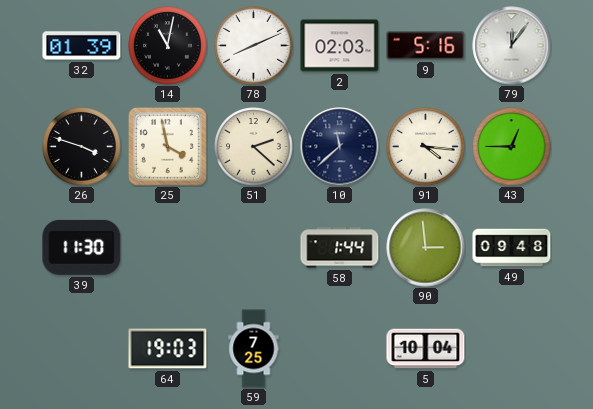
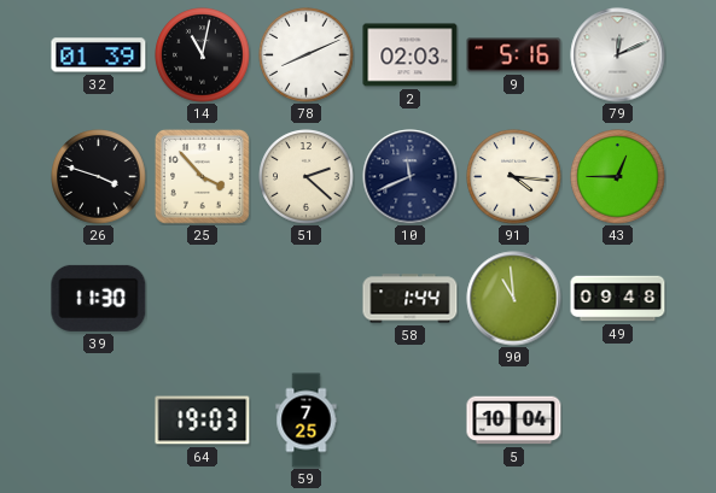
79: 12:06 -> 12:11
25: 3:58 -> 3:53
10: 11:38 -> 11:41
90: 2:59 -> 10:59
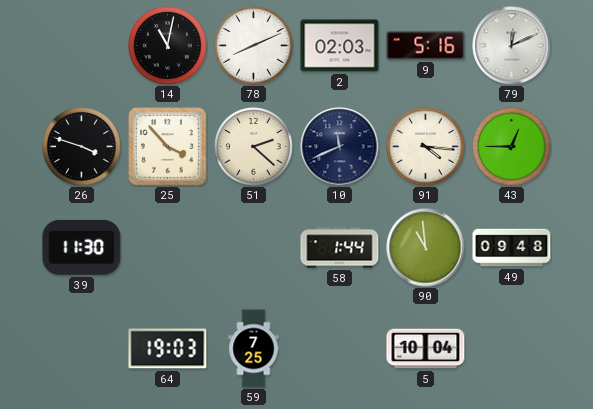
32: 01:39 -> none
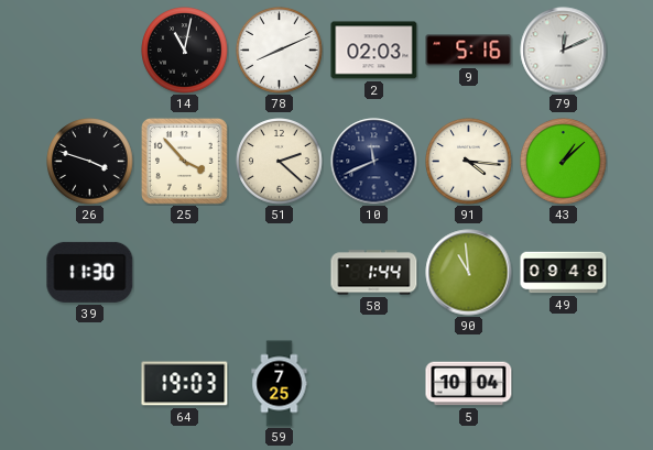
43: 12:45 -> 1:08
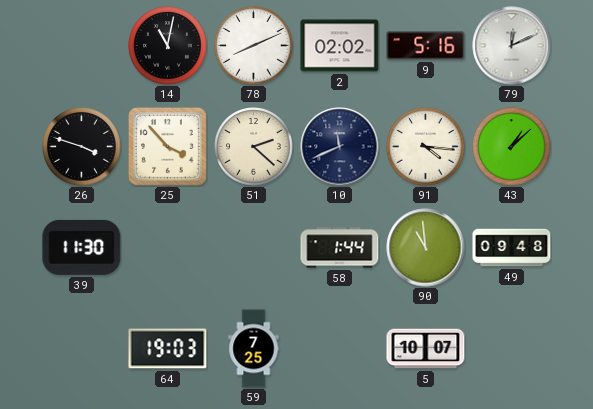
2: 02:03 -> 02:02
5: 10:04 -> 10:07
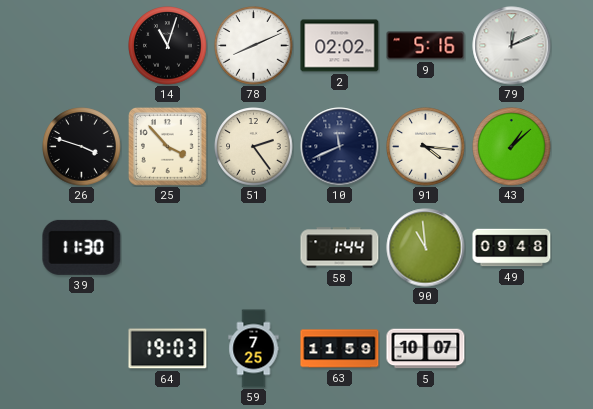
14: 11:02 -> 11:03
51: 2:22 -> 2:24
63: none -> 11:59
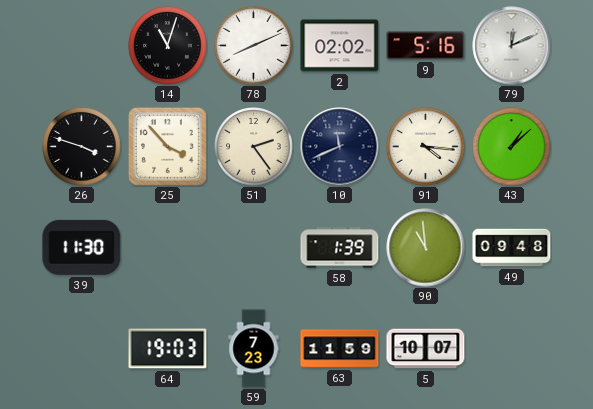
58: 1:44 -> 1:39
59: 7:25 -> 7:23
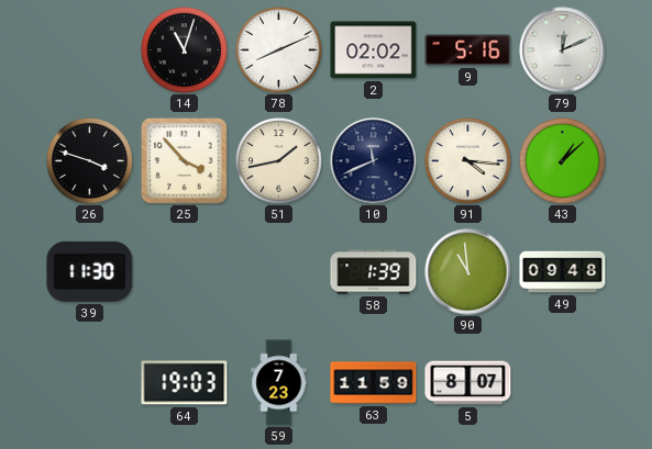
51: 2:24 -> 1:43
5: 10:07 -> 8:07
